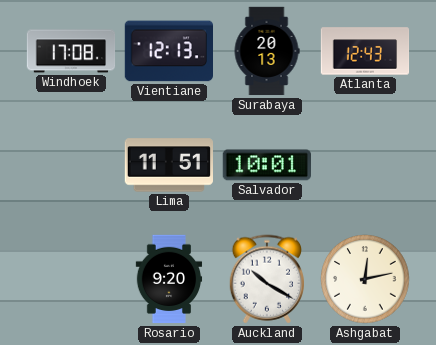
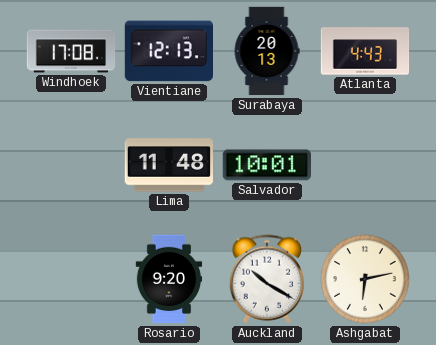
Atlanta: 12:43 -> 4:43
Lima: 11:51 -> 11:48
Ashgabat: 12:13 -> 6:13
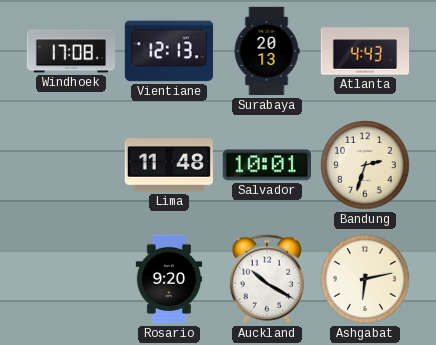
Bandung: none -> 2:33
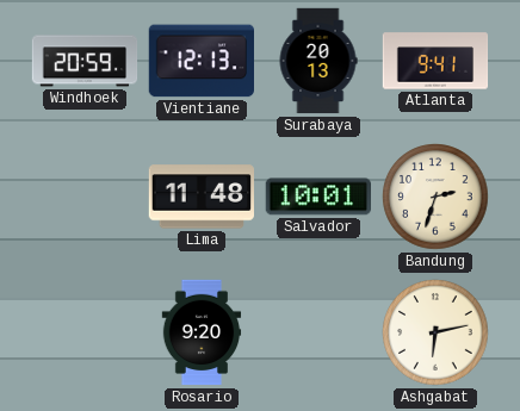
Windhoek: 17:08 -> 20:59
Atlanta: 4:43 -> 9:41
Auckland: 10:20 -> none
